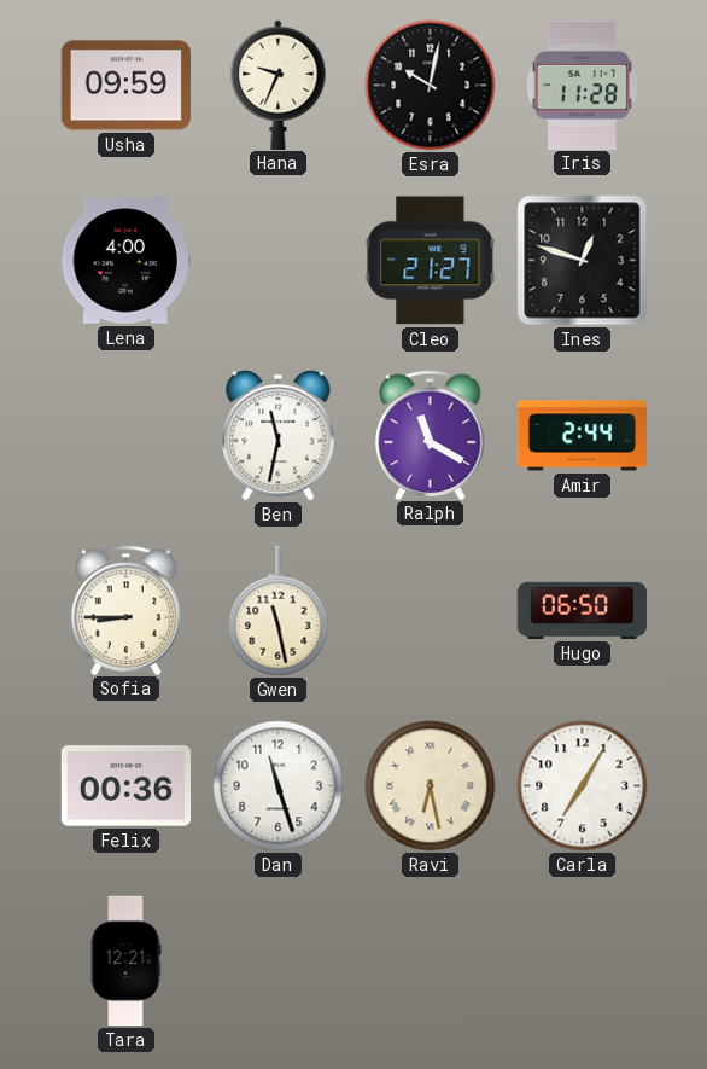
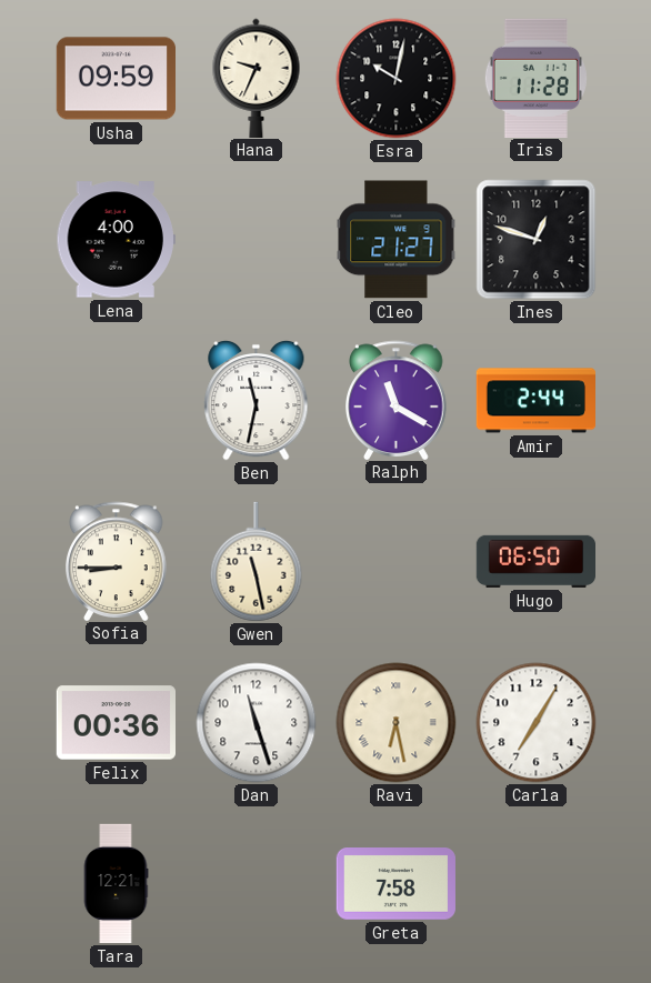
Greta: none -> 7:58
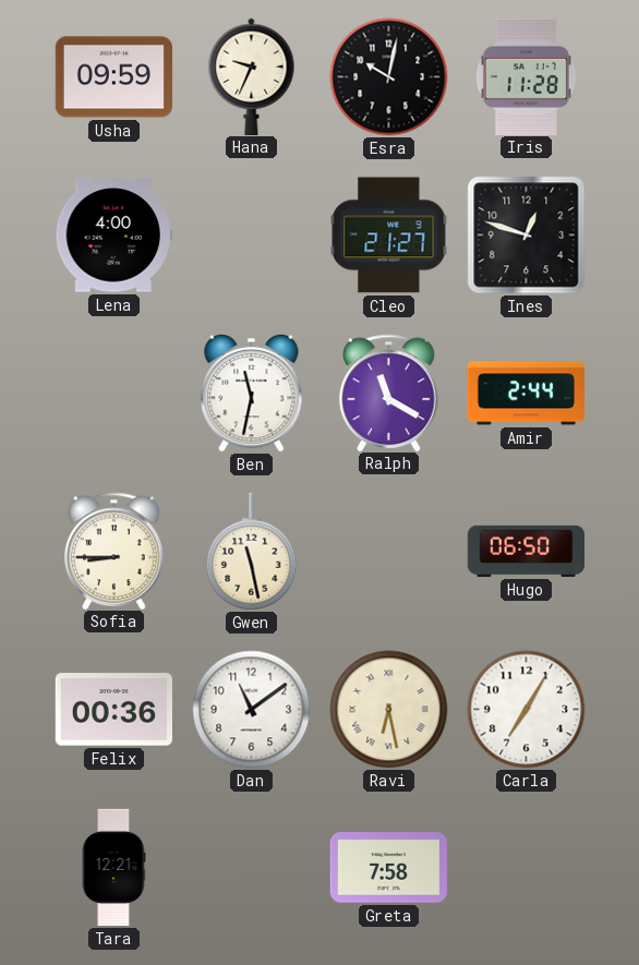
Dan: 11:27 -> 11:09
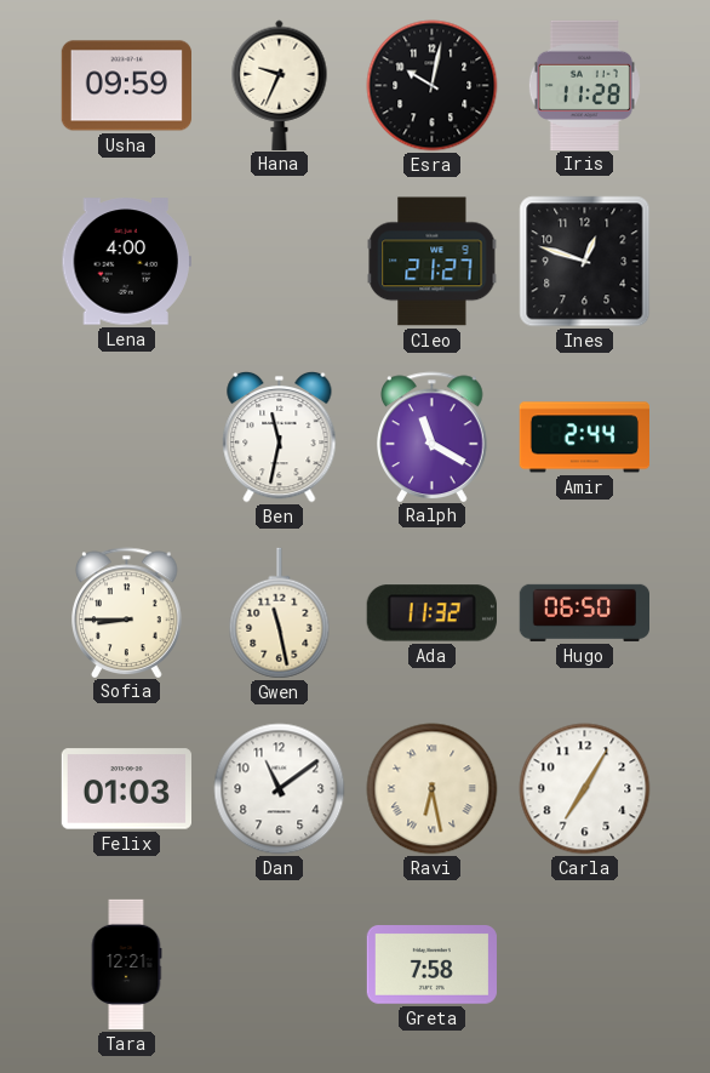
Ada: none -> 11:32
Felix: 00:36 -> 01:03
